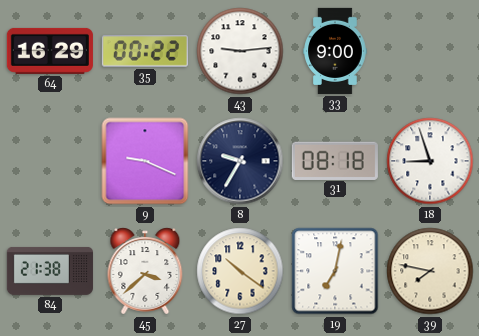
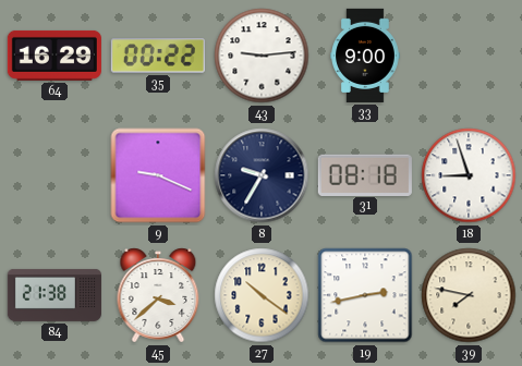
19: 7:02 -> 2:43
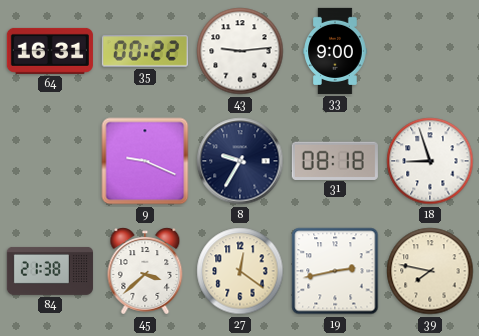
64: 16:29 -> 16:31
27: 10:21 -> 12:21
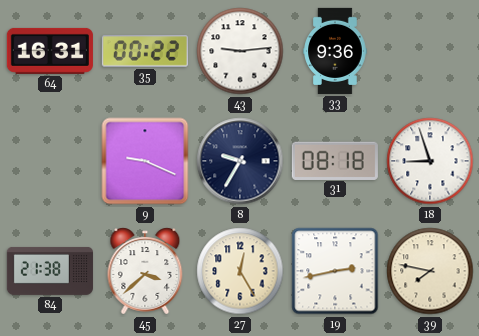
33: 9:00 -> 9:36
27: 12:21 -> 12:25
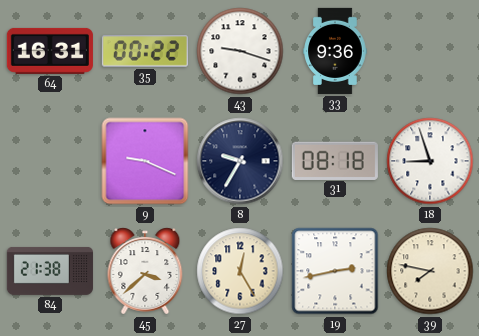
43: 9:14 -> 9:18
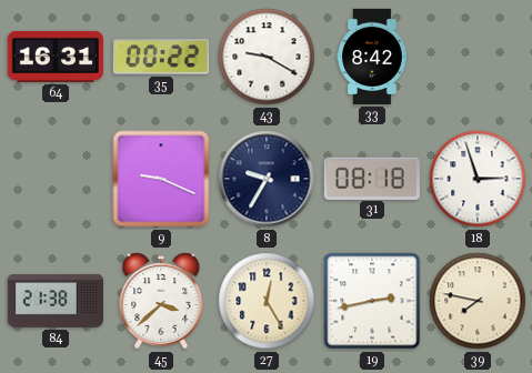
43: 9:18 -> 9:20
33: 9:36 -> 8:42
18: 8:57 -> 2:57
